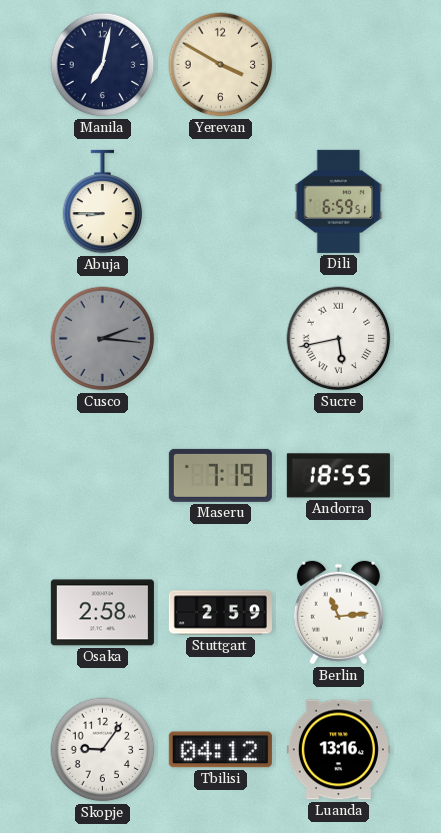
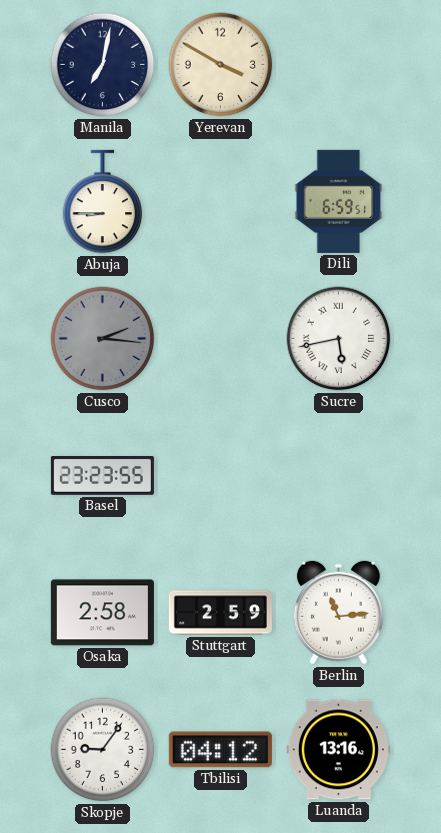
Basel: none -> 23:23
Maseru: 7:19 -> none
Andorra: 18:55 -> none
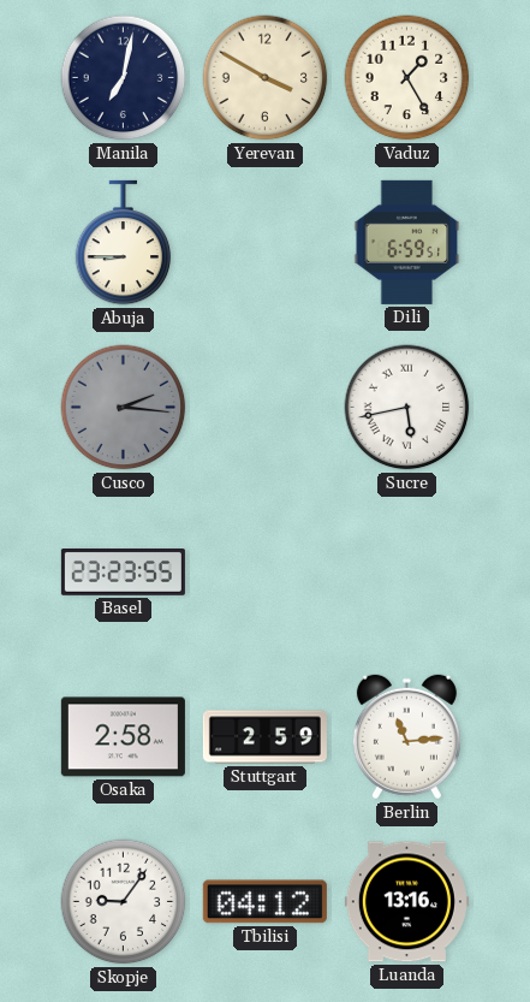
Vaduz: none -> 1:25
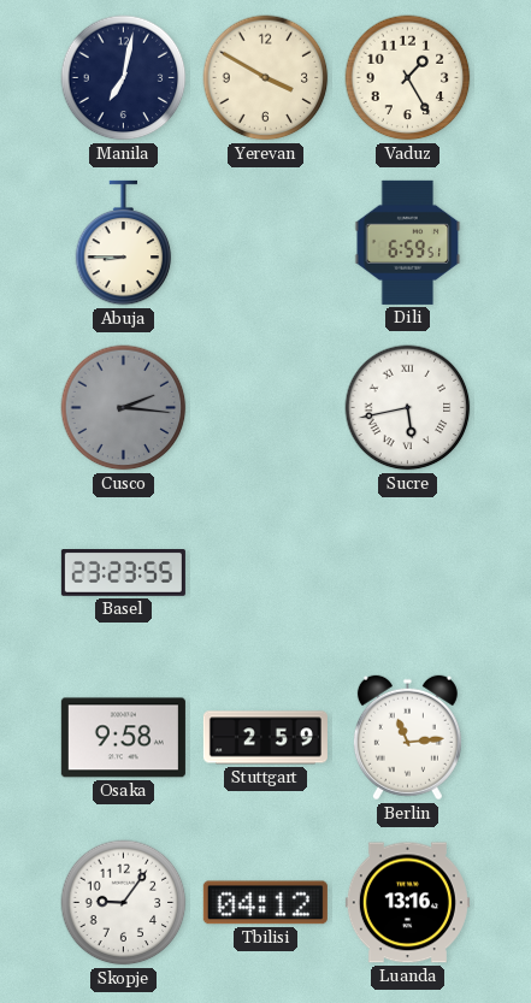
Osaka: 2:58 -> 9:58
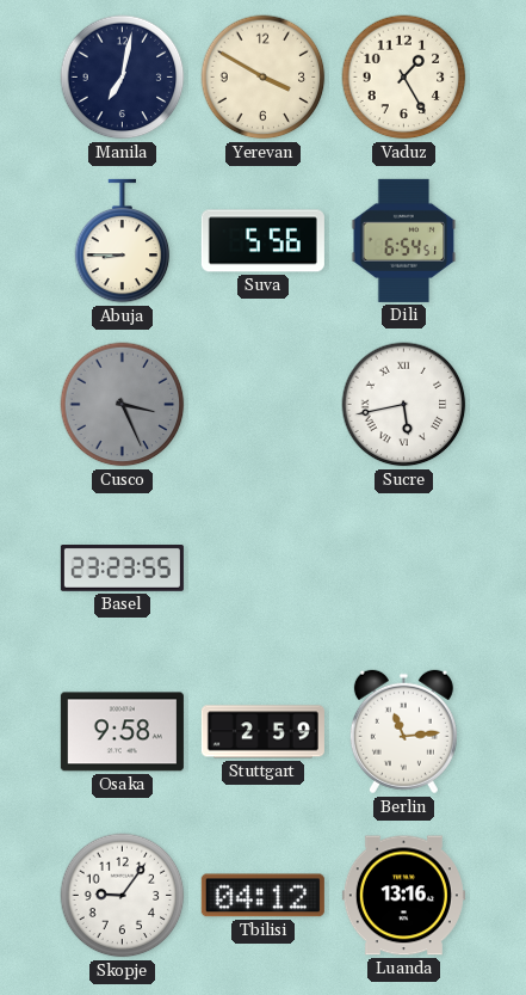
Suva: none -> 5:56
Dili: 6:59 -> 6:54
Cusco: 2:16 -> 3:26
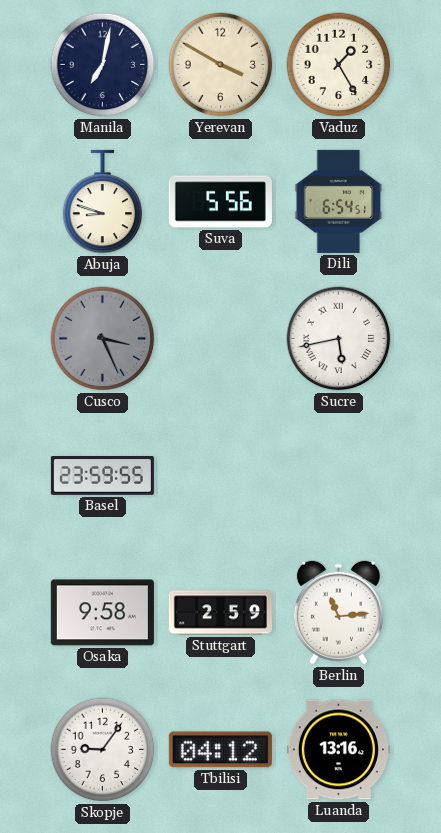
Abuja: 8:45 -> 8:48
Basel: 23:23 -> 23:59
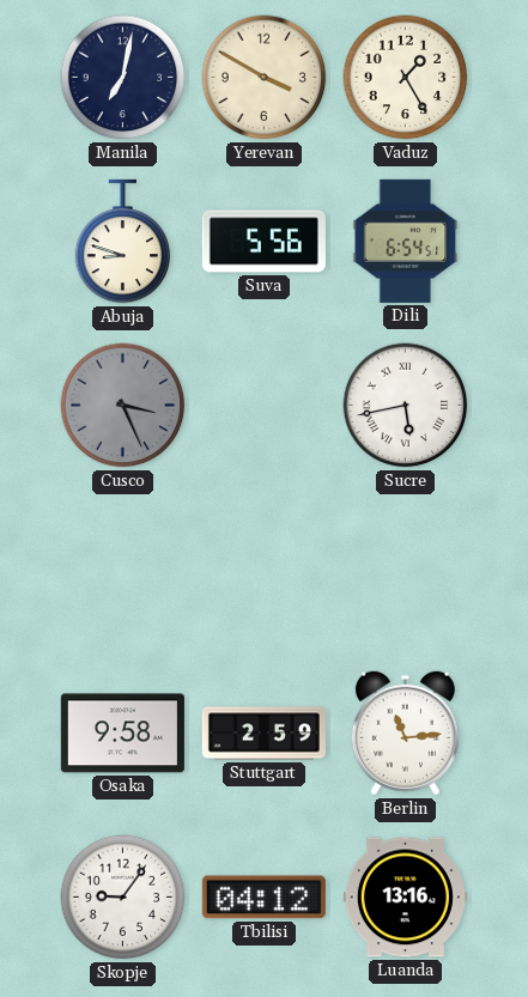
Basel: 23:59 -> none
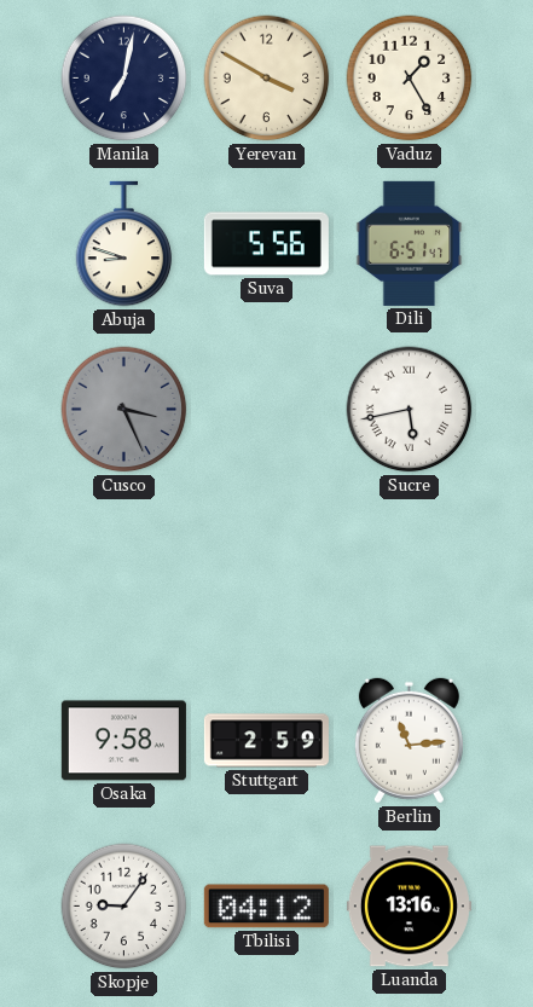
Dili: 6:54 -> 6:51
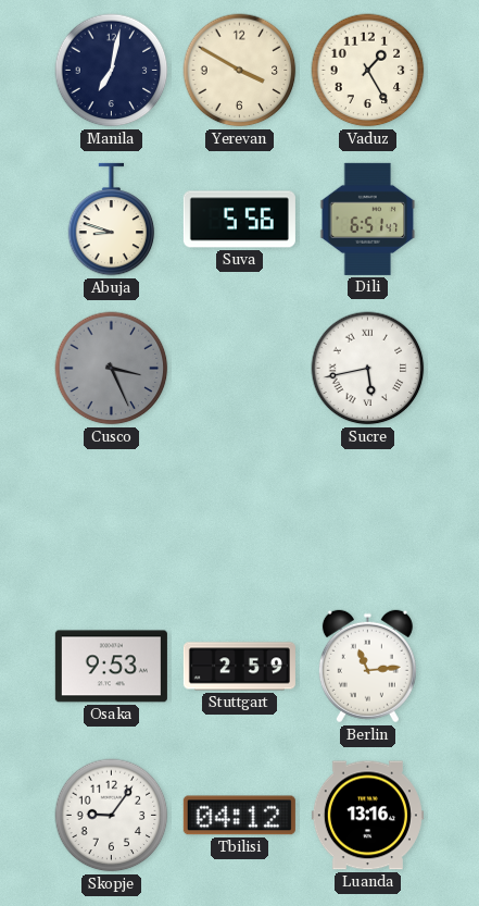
Osaka: 9:58 -> 9:53
